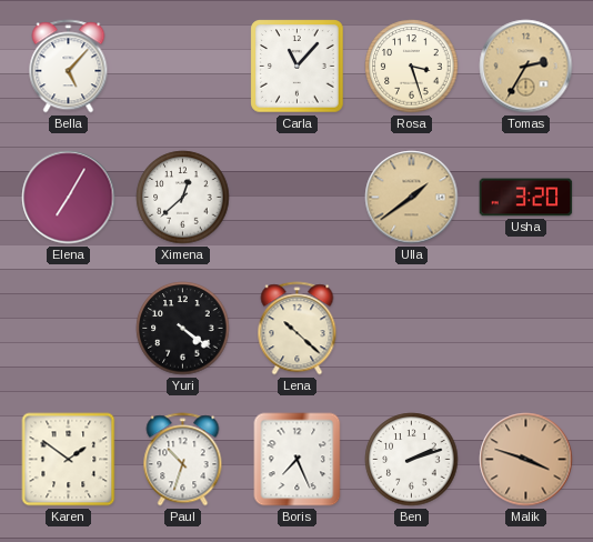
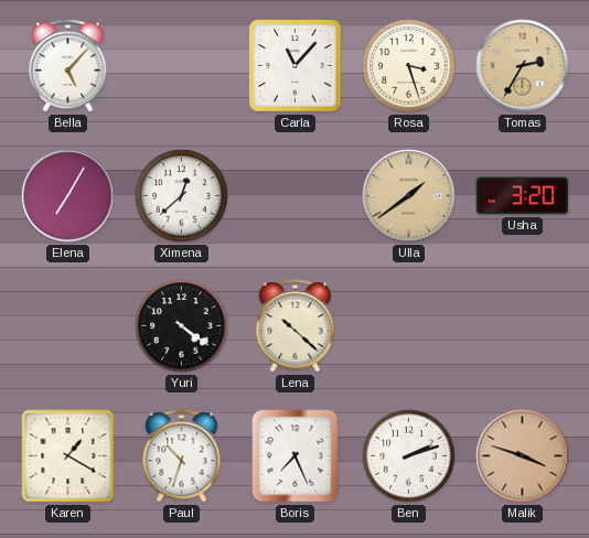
Karen: 1:51 -> 1:20
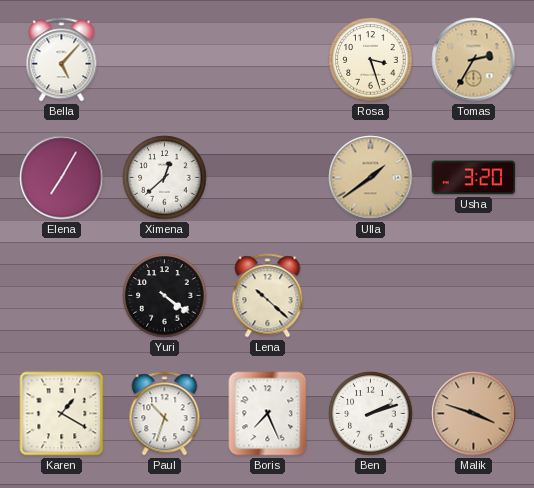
Carla: 11:07 -> none
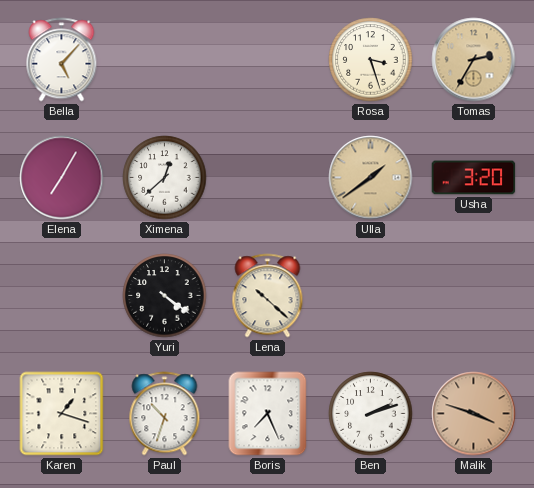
Karen: 1:20 -> 1:18
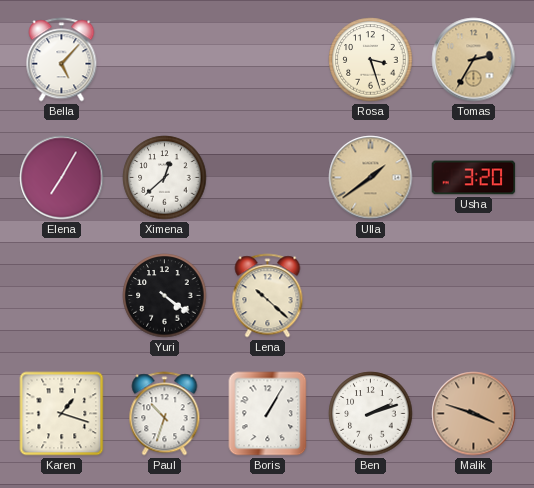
Boris: 7:26 -> 1:05
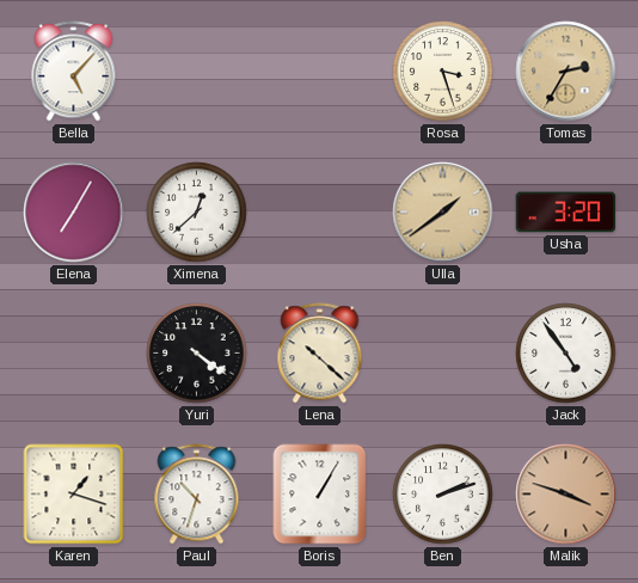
Jack: none -> 4:54
